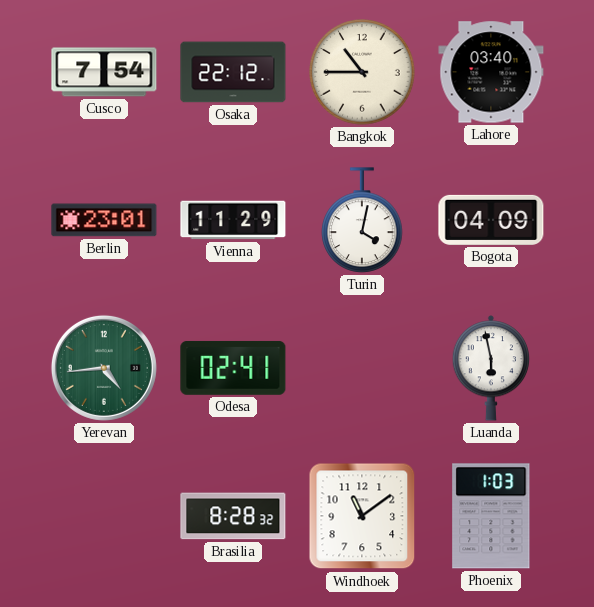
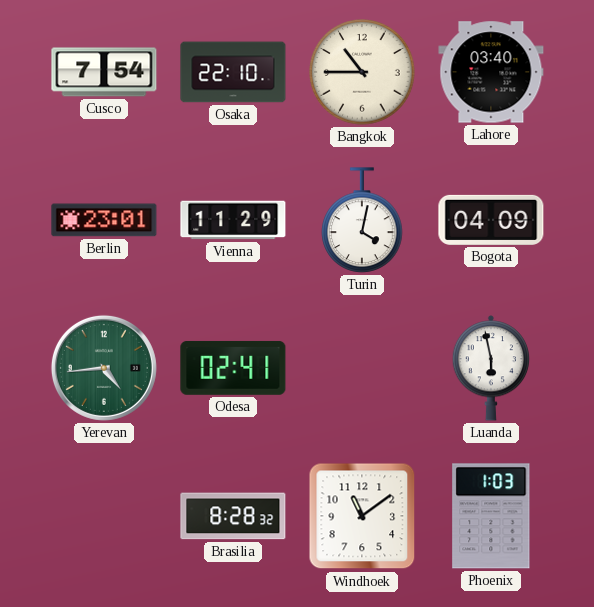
Osaka: 22:12 -> 22:10
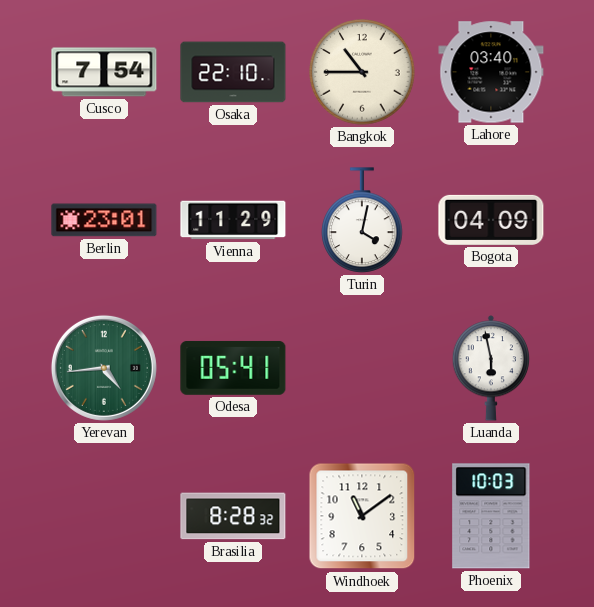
Odesa: 02:41 -> 05:41
Phoenix: 1:03 -> 10:03
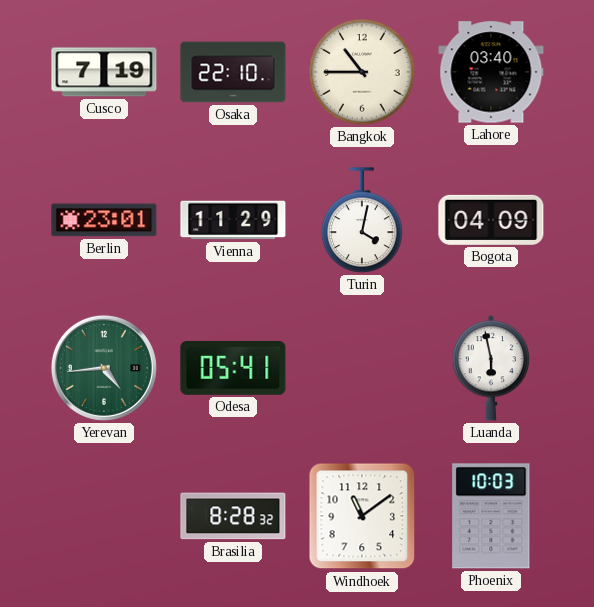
Cusco: 7:54 -> 7:19
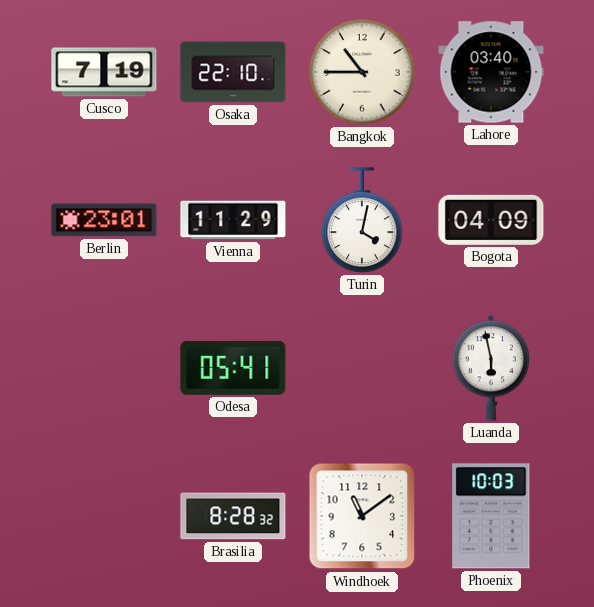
Yerevan: 4:44 -> none
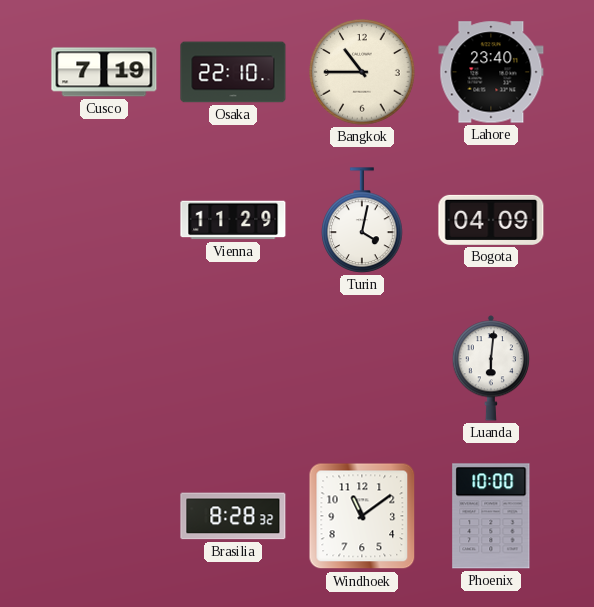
Lahore: 03:40 -> 23:40
Berlin: 23:01 -> none
Odesa: 05:41 -> none
Luanda: 5:58 -> 6:01
Phoenix: 10:03 -> 10:00
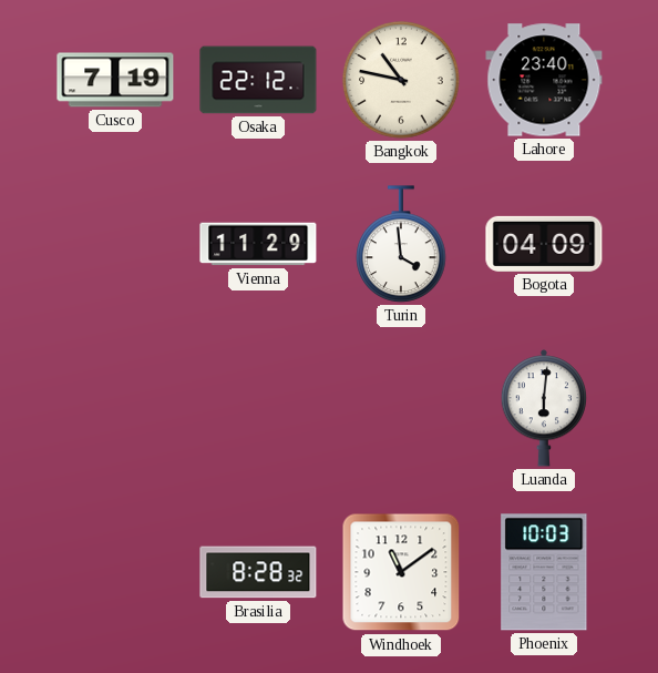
Osaka: 22:10 -> 22:12
Bangkok: 10:45 -> 10:47
Turin: 4:02 -> 3:59
Phoenix: 10:00 -> 10:03
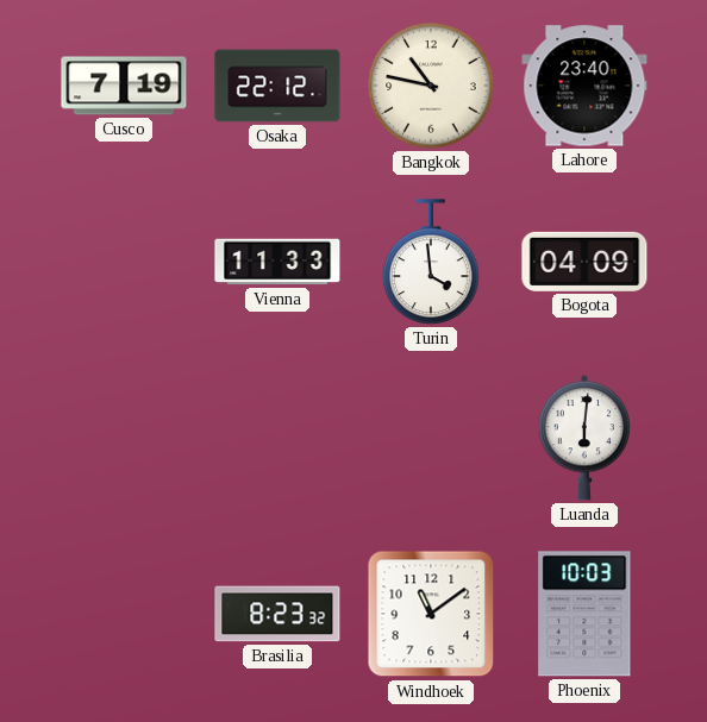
Vienna: 11:29 -> 11:33
Brasilia: 8:28 -> 8:23
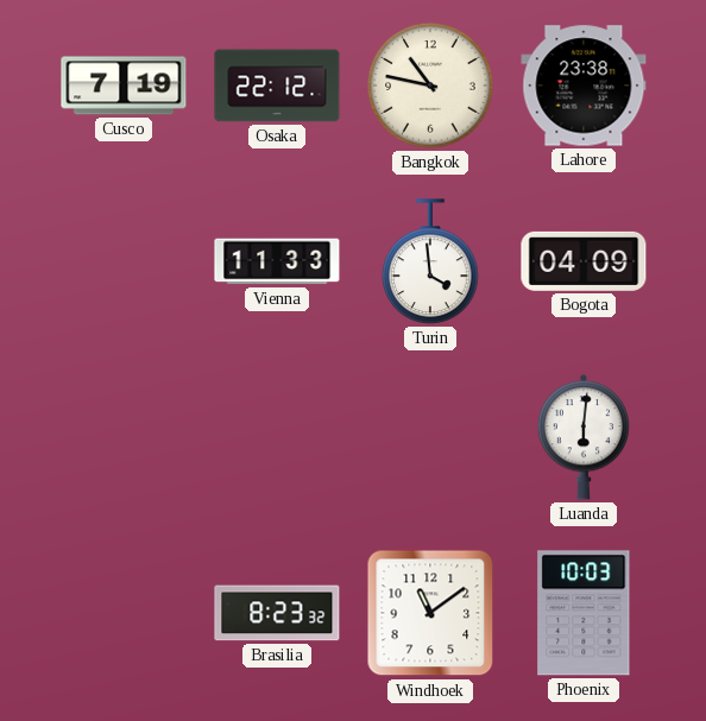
Lahore: 23:40 -> 23:38
